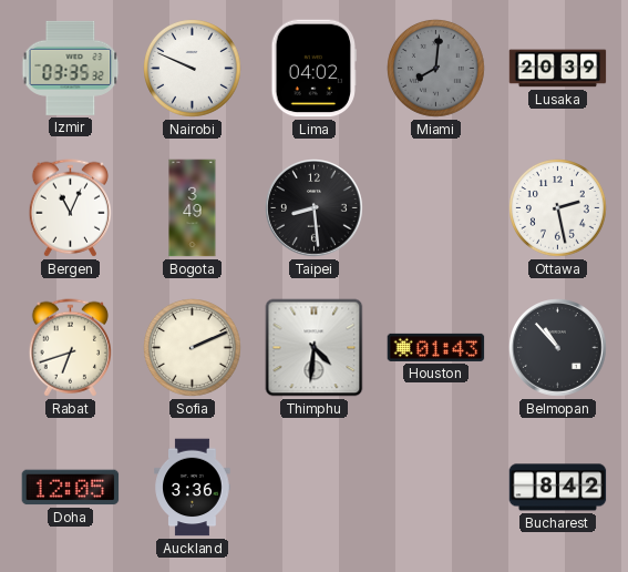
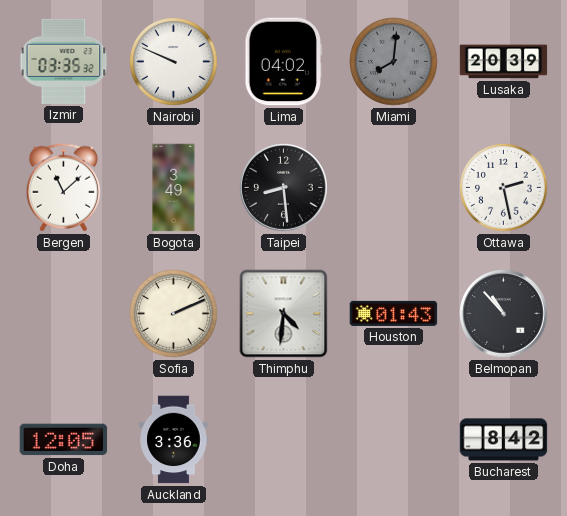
Bergen: 11:04 -> 11:08
Rabat: 6:42 -> none
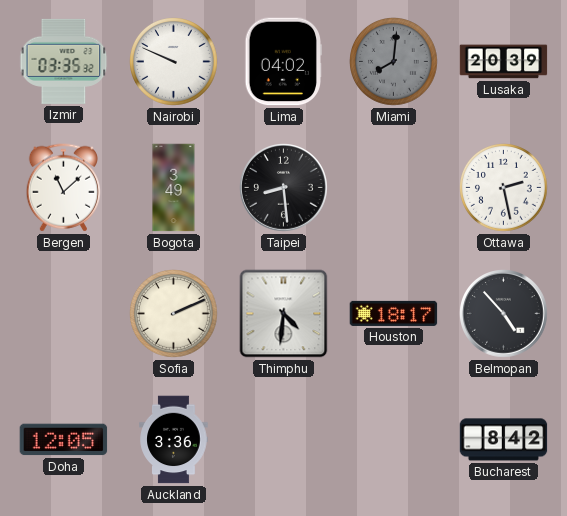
Houston: 01:43 -> 18:17
Belmopan: 10:53 -> 4:53
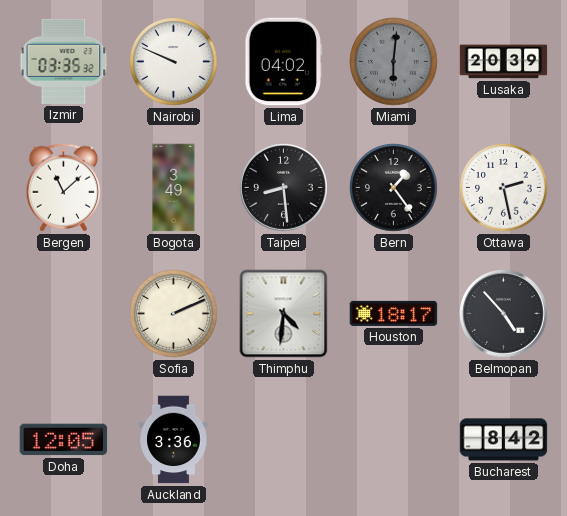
Miami: 8:01 -> 6:01
Bern: none -> 1:24
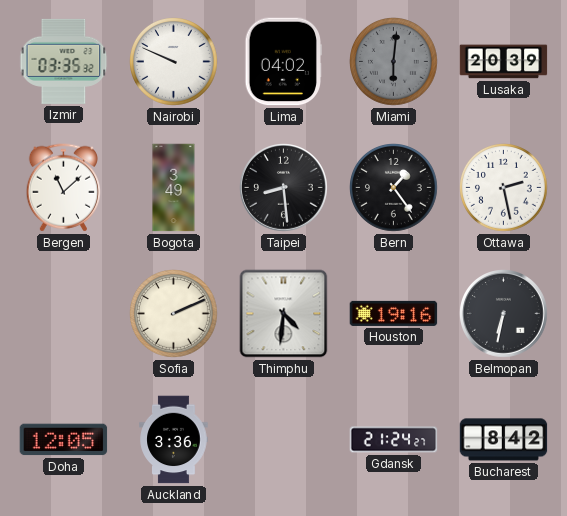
Houston: 18:17 -> 19:16
Belmopan: 4:53 -> 6:32
Gdansk: none -> 21:24
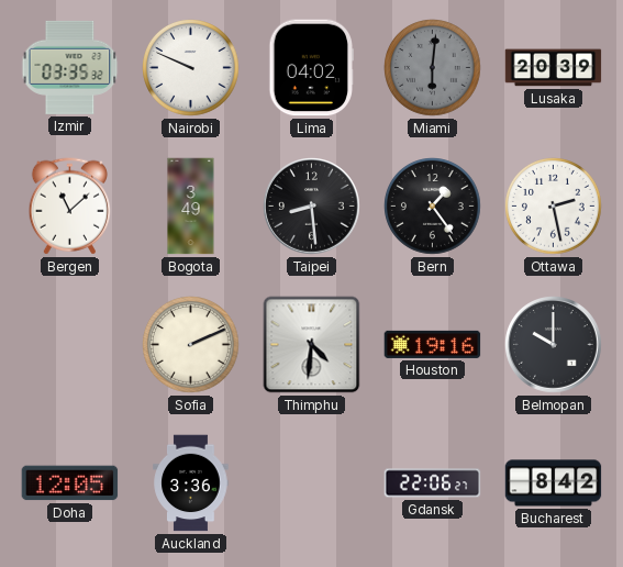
Belmopan: 6:32 -> 10:00
Gdansk: 21:24 -> 22:06
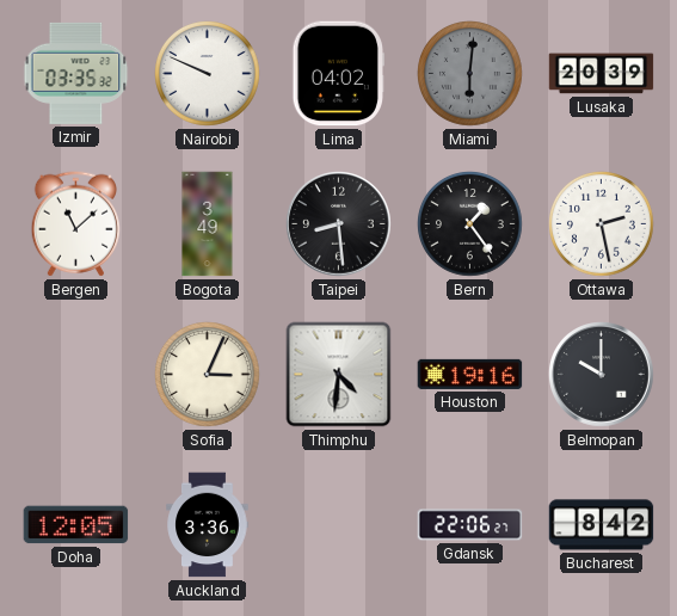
Sofia: 2:11 -> 3:04
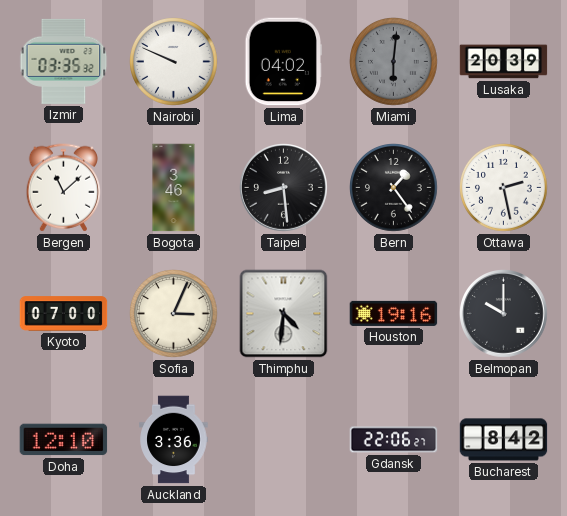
Bogota: 3:49 -> 3:46
Kyoto: none -> 07:00
Doha: 12:05 -> 12:10
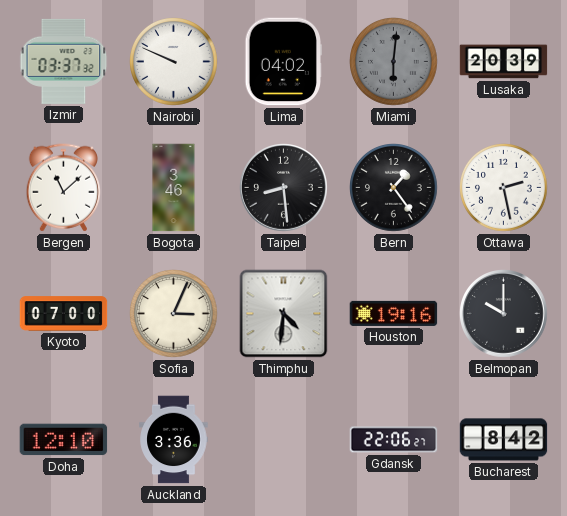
Izmir: 03:35 -> 03:37
